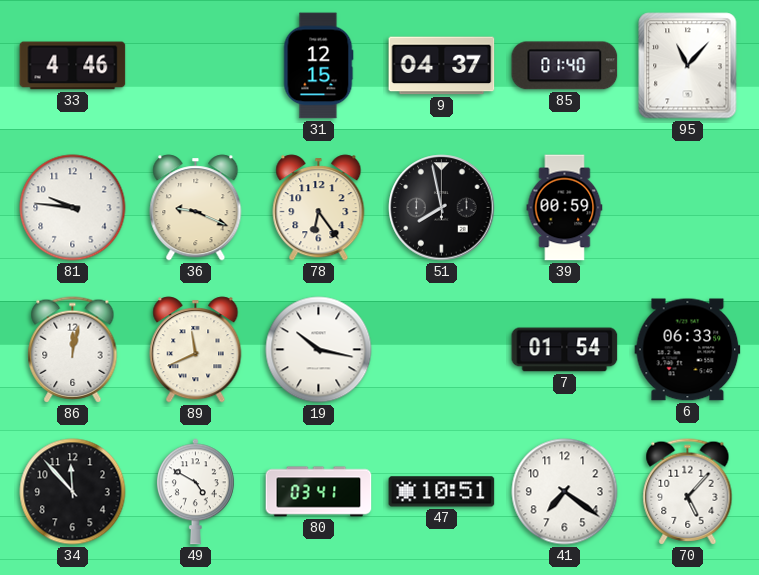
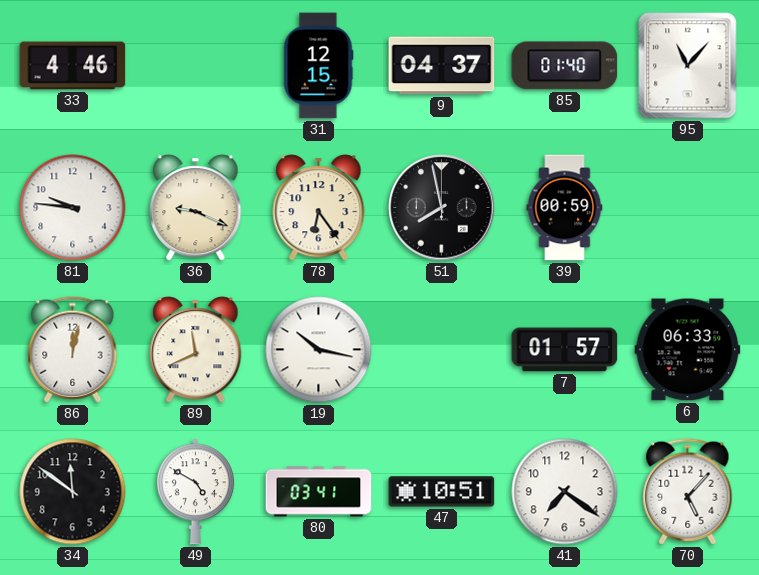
7: 01:54 -> 01:57
34: 11:53 -> 11:51
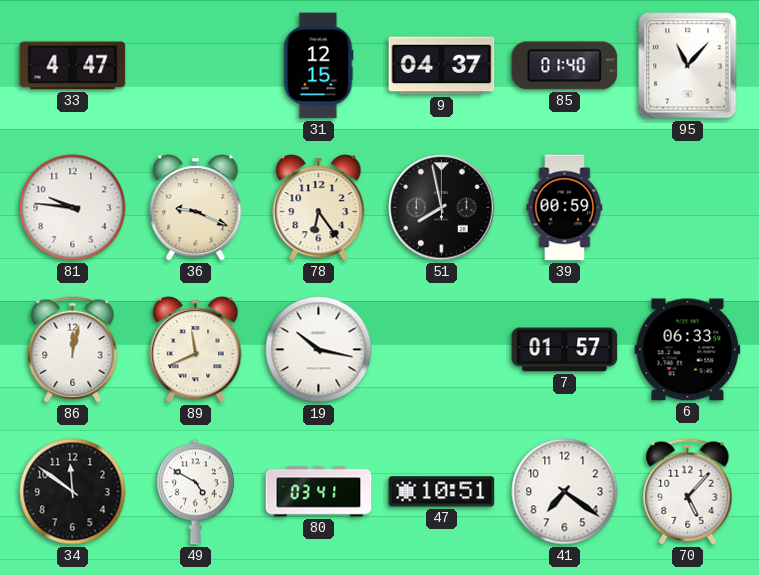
33: 4:46 -> 4:47
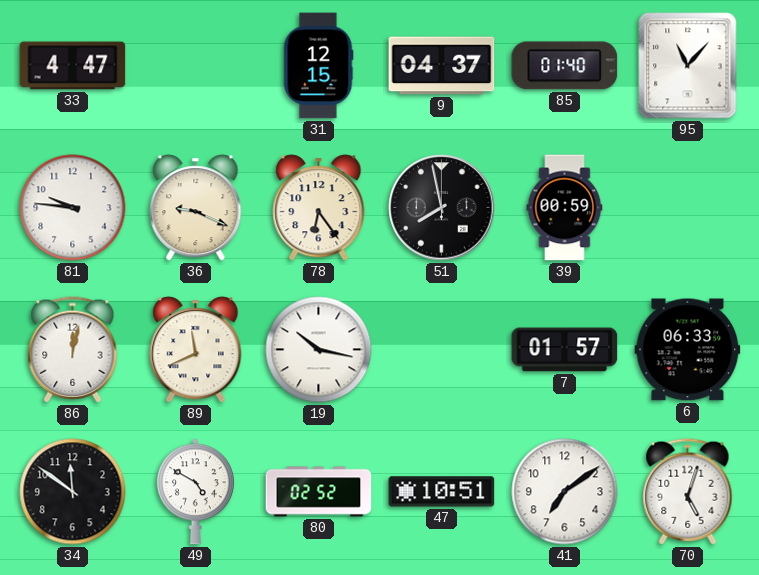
80: 03:41 -> 02:52
41: 7:21 -> 7:09
70: 5:07 -> 5:03
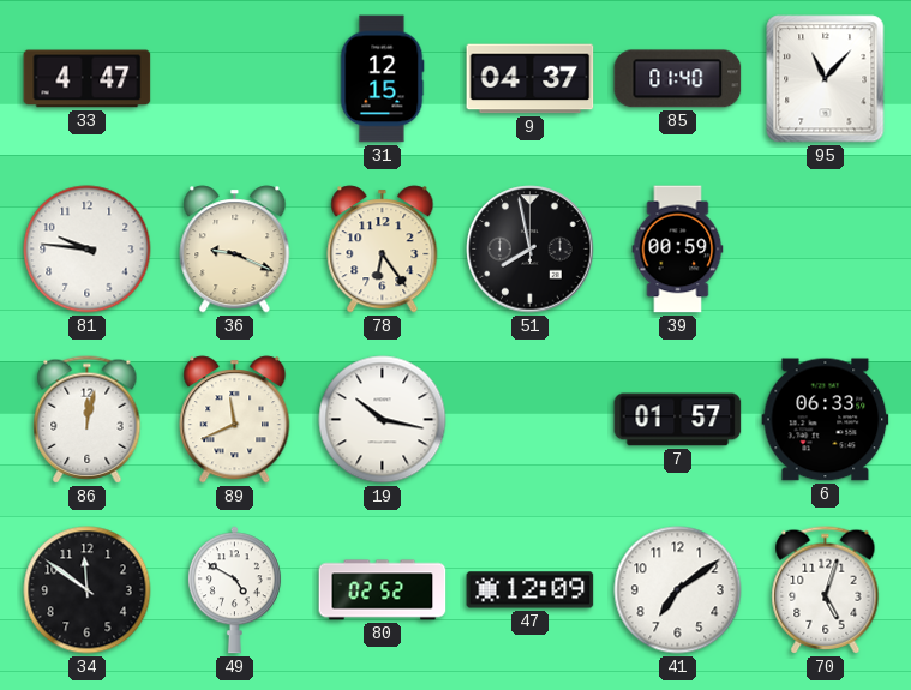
47: 10:51 -> 12:09
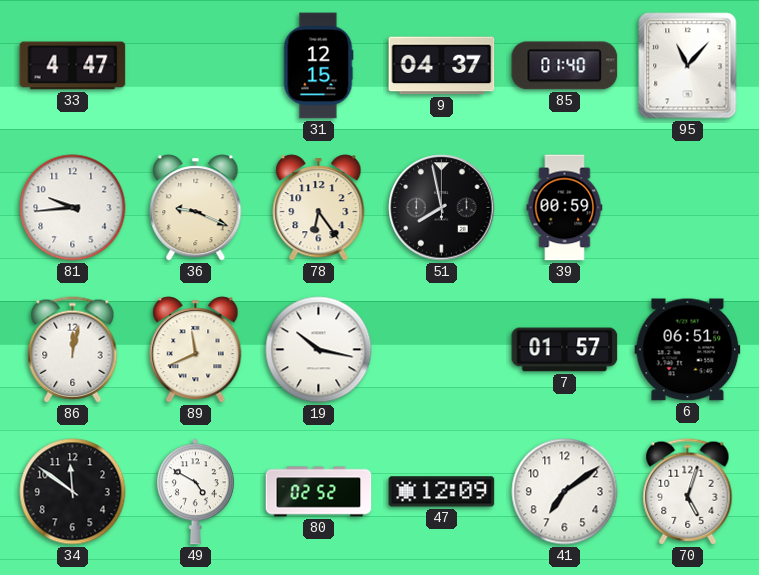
81: 9:46 -> 9:44
6: 06:33 -> 06:51
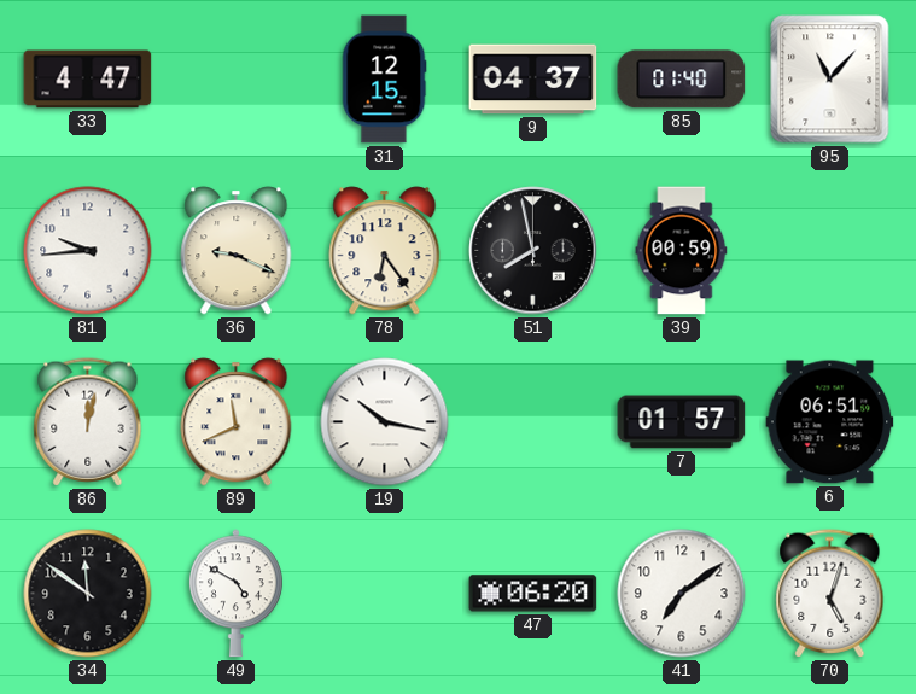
80: 02:52 -> none
47: 12:09 -> 06:20
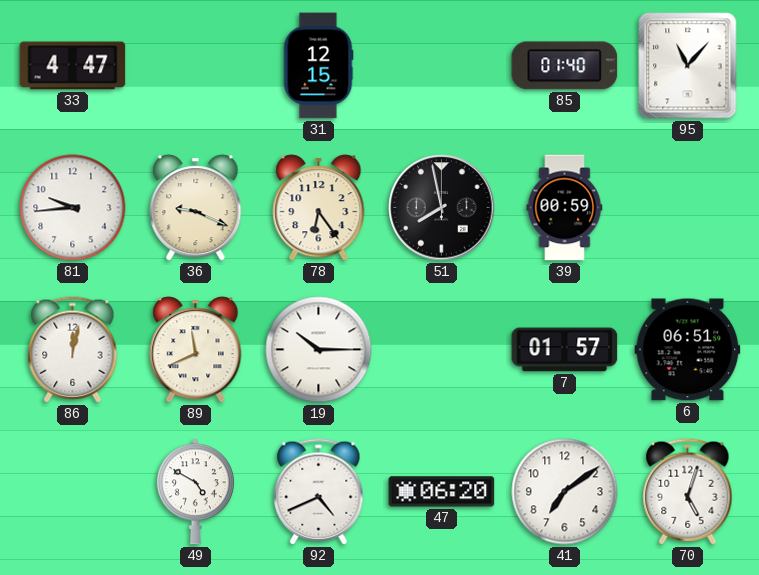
9: 04:37 -> none
19: 10:17 -> 10:15
34: 11:51 -> none
92: none -> 4:41
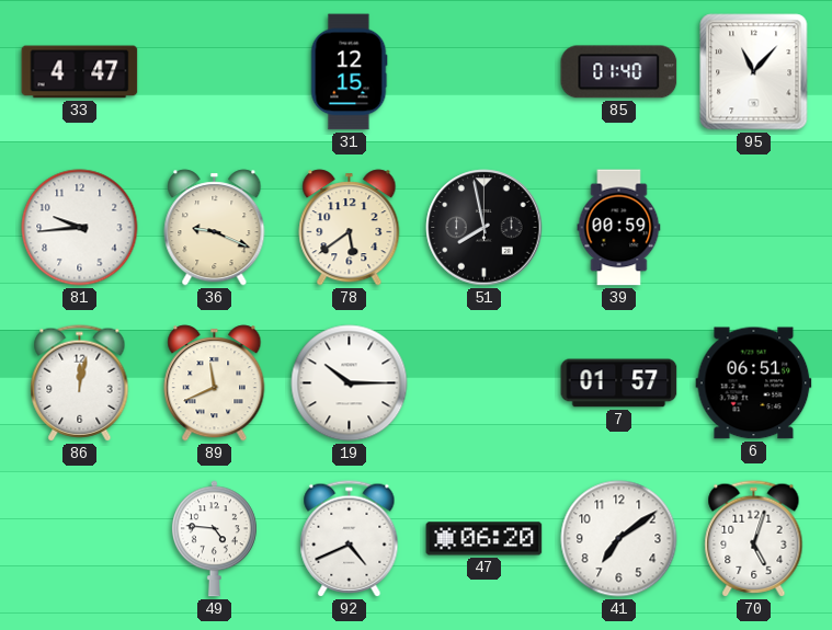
78: 6:24 -> 5:39
49: 4:50 -> 4:46
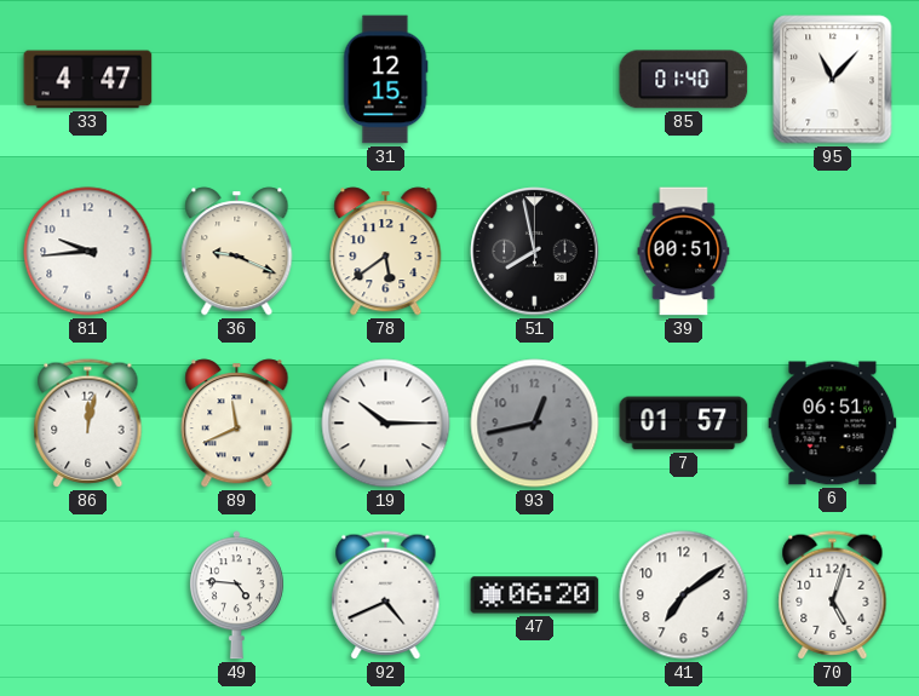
39: 00:59 -> 00:51
93: none -> 12:43
